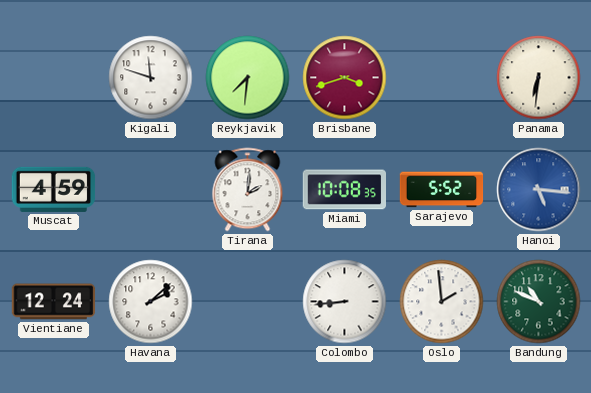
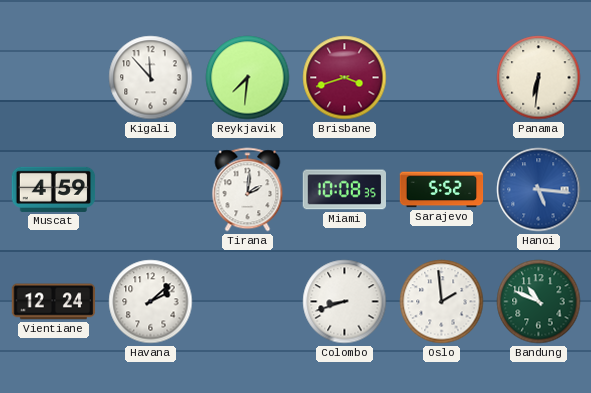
Kigali: 11:48 -> 11:53
Colombo: 8:44 -> 8:42
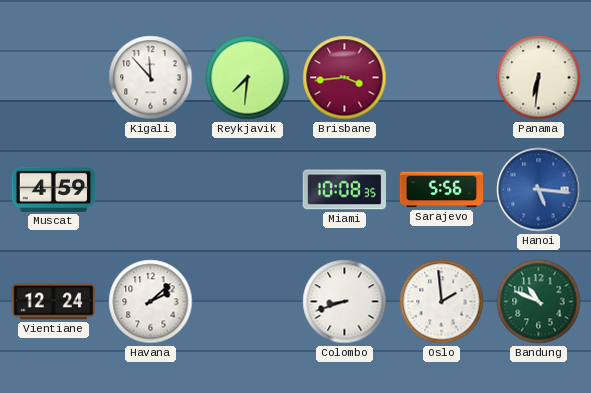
Brisbane: 3:42 -> 3:44
Tirana: 2:01 -> none
Sarajevo: 5:52 -> 5:56
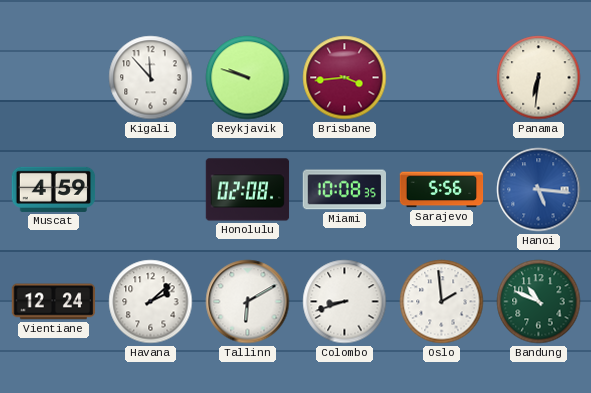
Reykjavik: 7:31 -> 9:48
Honolulu: none -> 02:08
Tallinn: none -> 6:10
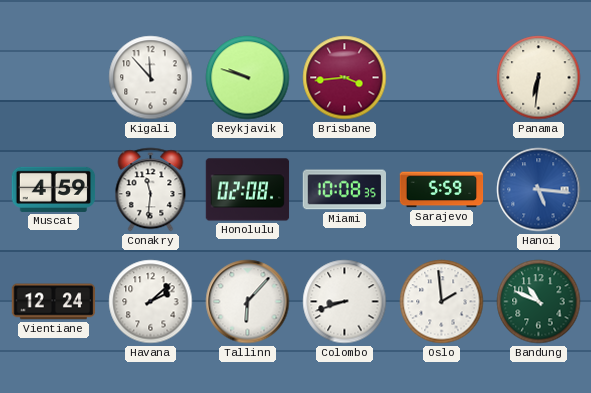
Conakry: none -> 11:31
Sarajevo: 5:56 -> 5:59
Tallinn: 6:10 -> 6:07
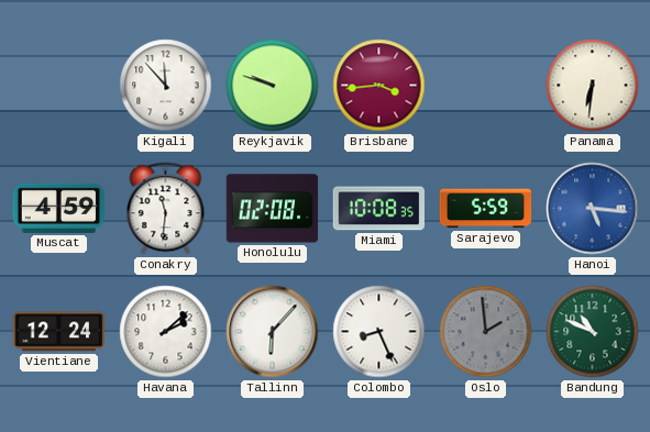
Colombo: 8:42 -> 8:26
Oslo dial: white -> grey
